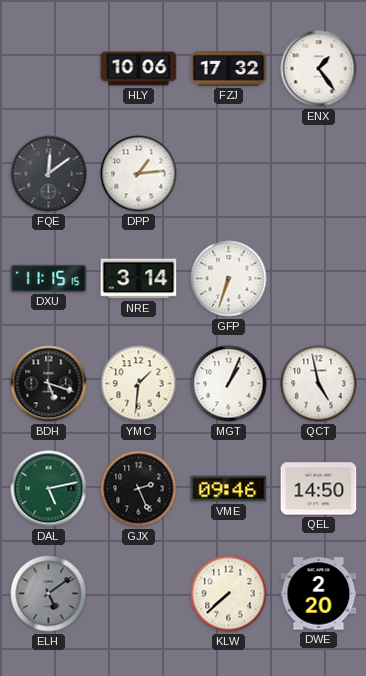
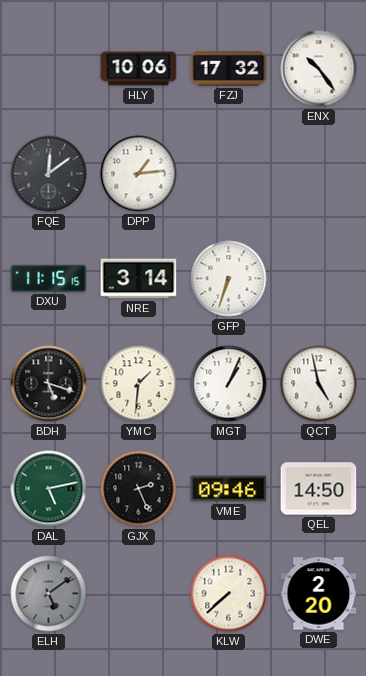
ENX: 1:24 -> 10:24
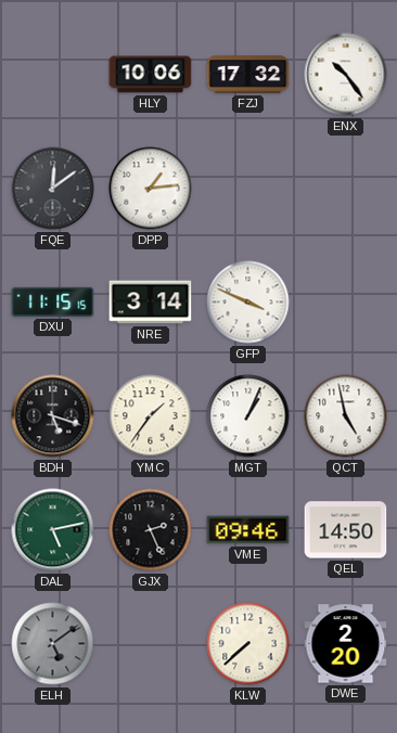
GFP: 6:33 -> 3:49
YMC: 1:31 -> 1:36
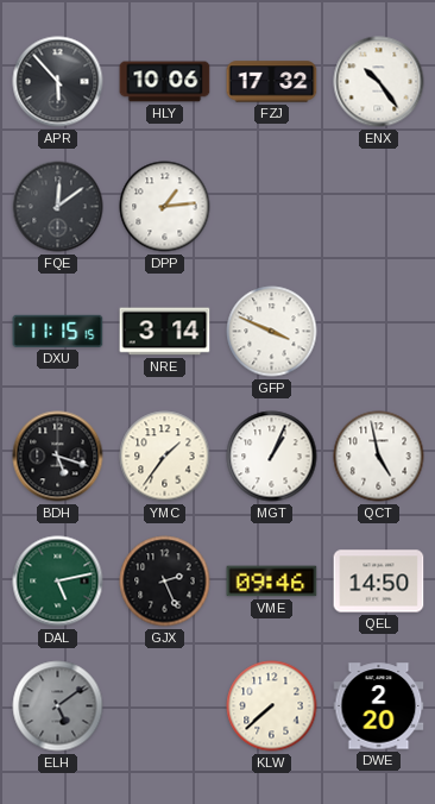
APR: none -> 5:53
